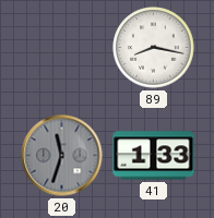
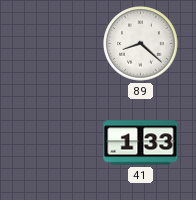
89: 8:17 -> 8:22
20: 11:33 -> none
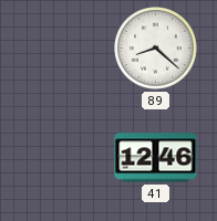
41: 1:33 -> 12:46
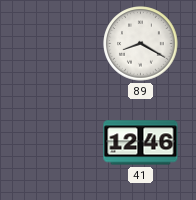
89: 8:22 -> 8:20
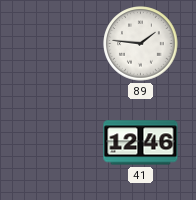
89: 8:20 -> 1:46
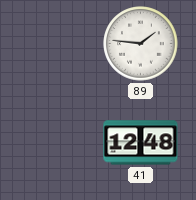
41: 12:46 -> 12:48
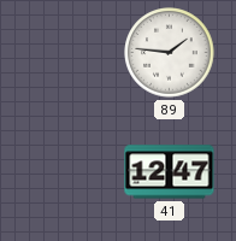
41: 12:48 -> 12:47
